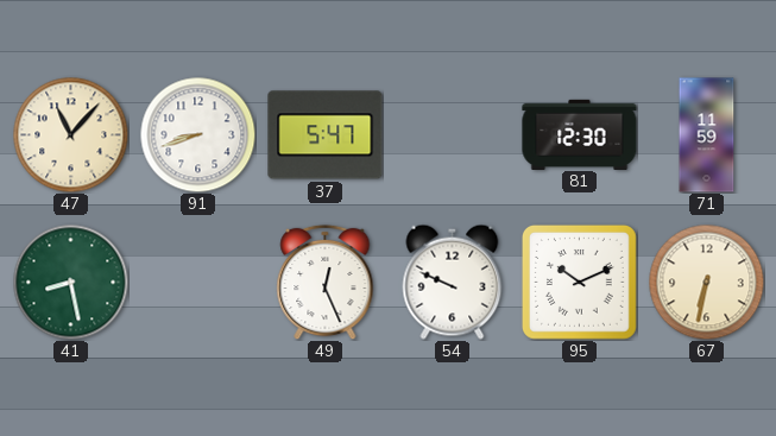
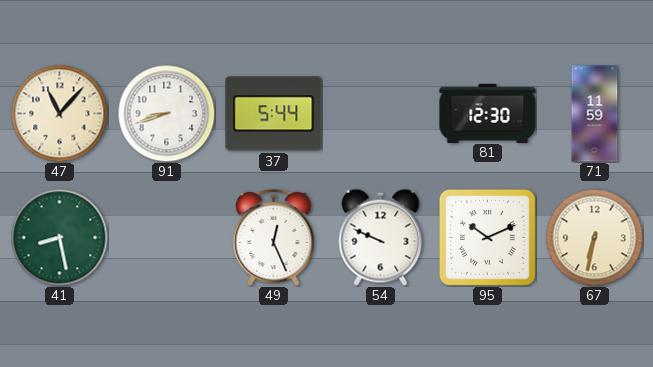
37: 5:47 -> 5:44
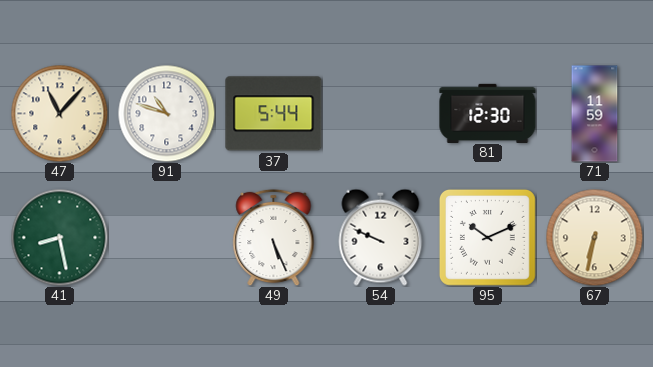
91: 8:42 -> 10:48
49: 12:26 -> 5:26
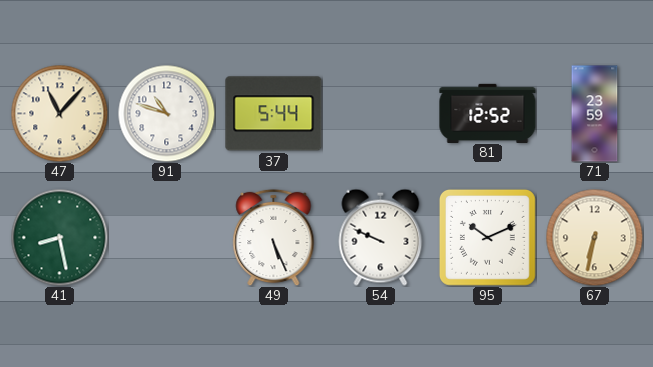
81: 12:30 -> 12:52
71: 11:59 -> 23:59
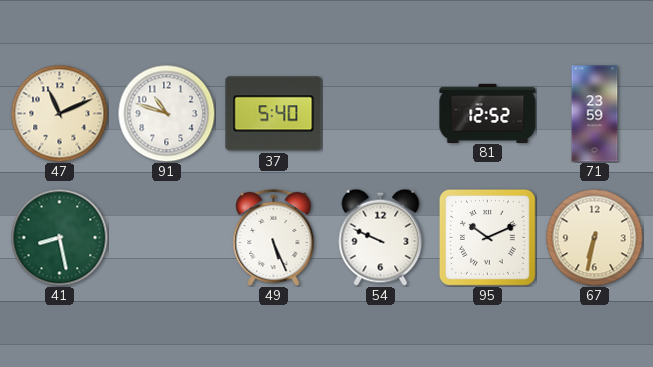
47: 11:07 -> 11:11
37: 5:44 -> 5:40
